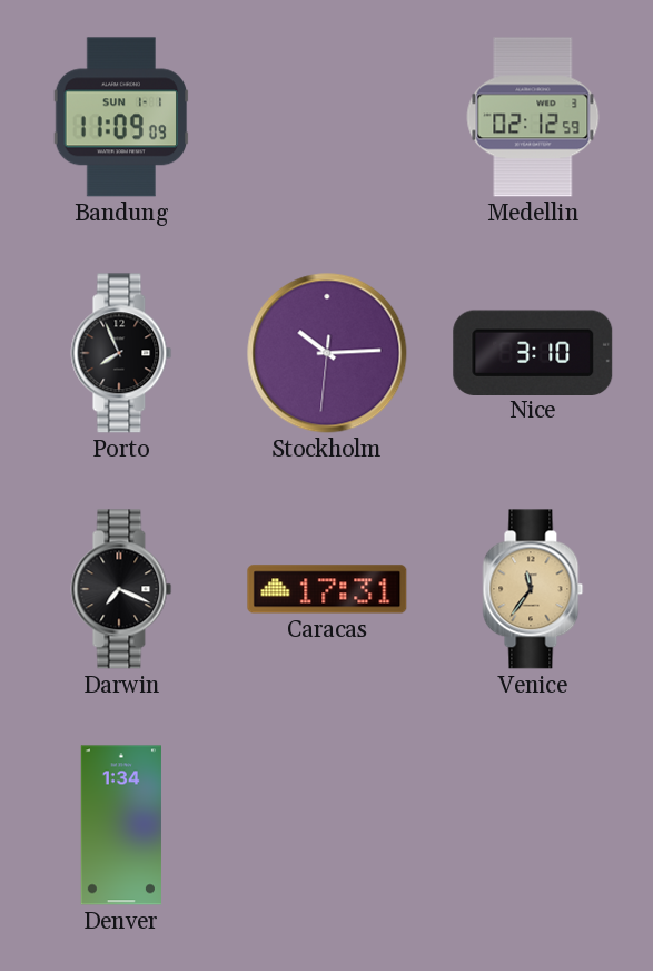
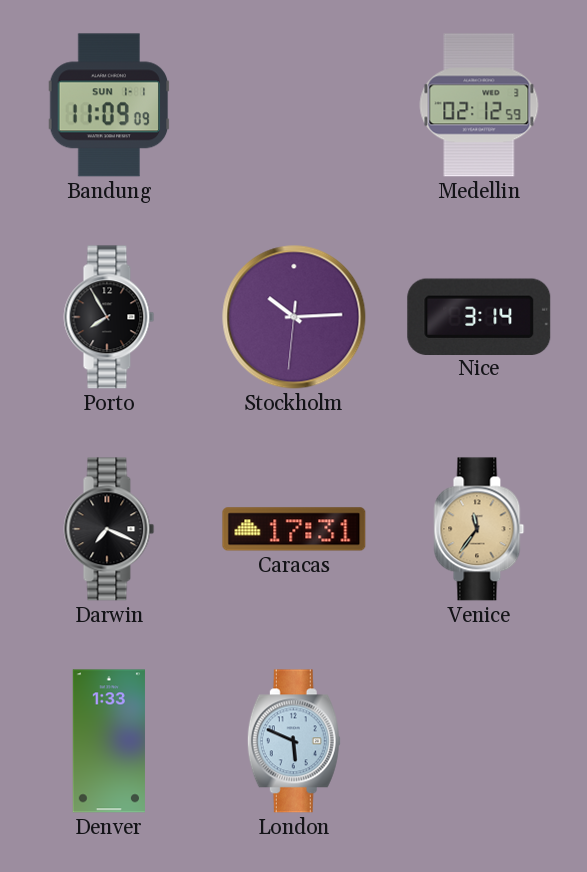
Porto: 7:56 -> 7:55
Nice: 3:10 -> 3:14
Denver: 1:34 -> 1:33
London: none -> 5:49
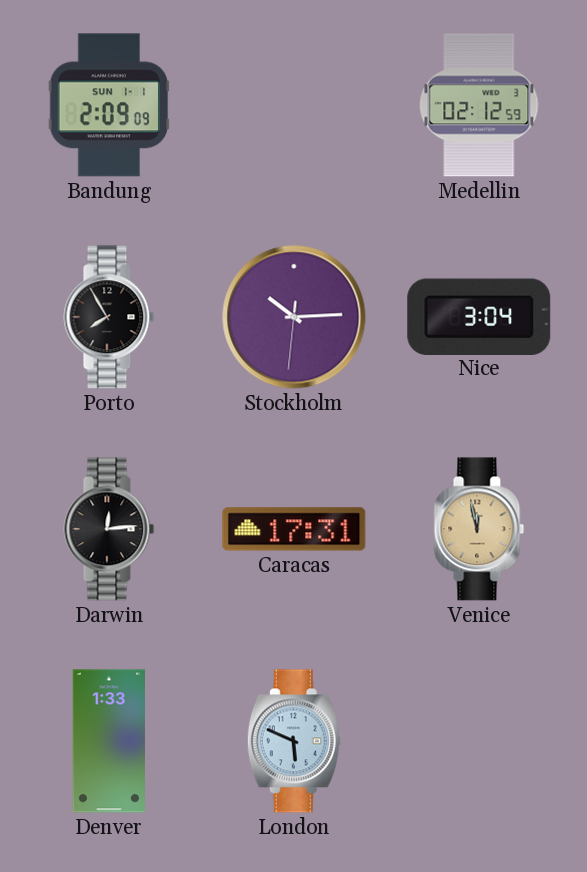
Bandung: 11:09 -> 2:09
Nice: 3:14 -> 3:04
Darwin: 7:19 -> 12:14
Venice: 11:36 -> 11:58
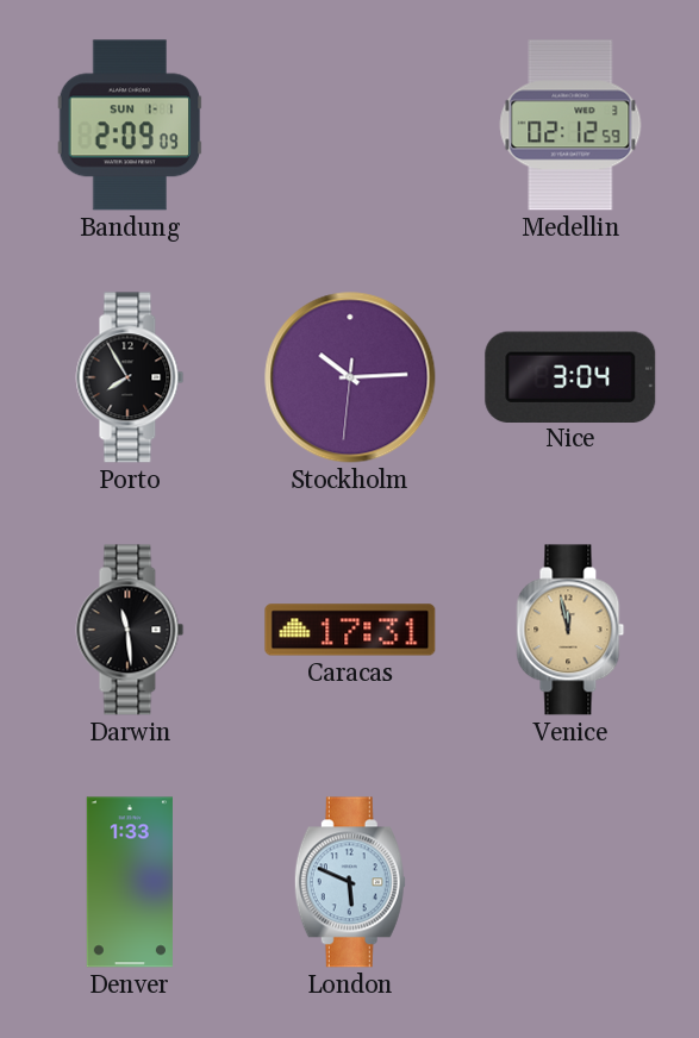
Darwin: 12:14 -> 11:29
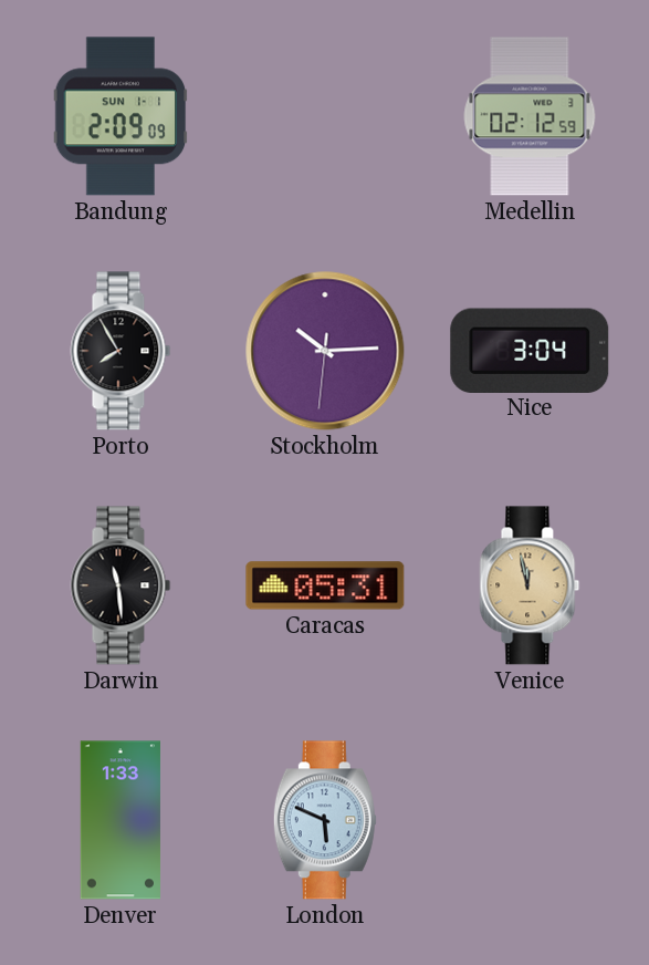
Caracas: 17:31 -> 05:31
